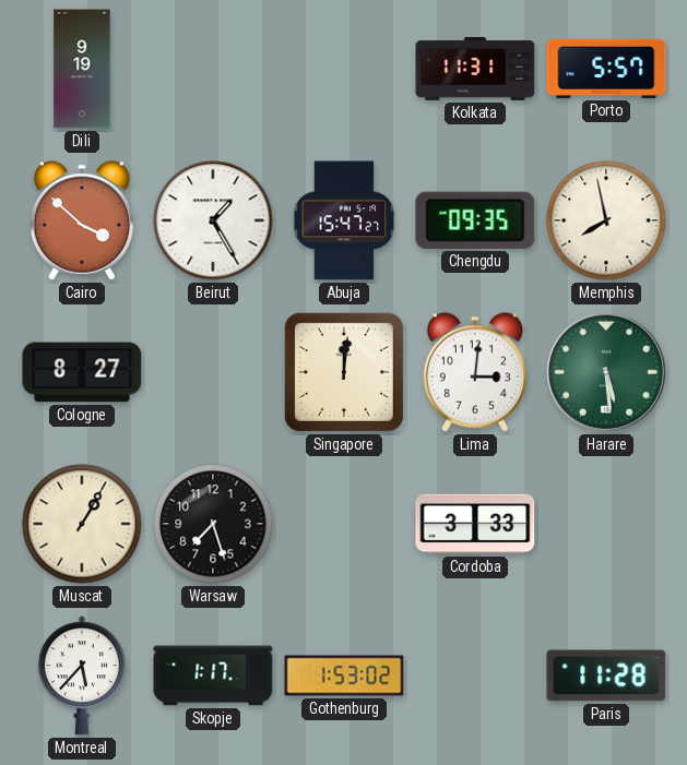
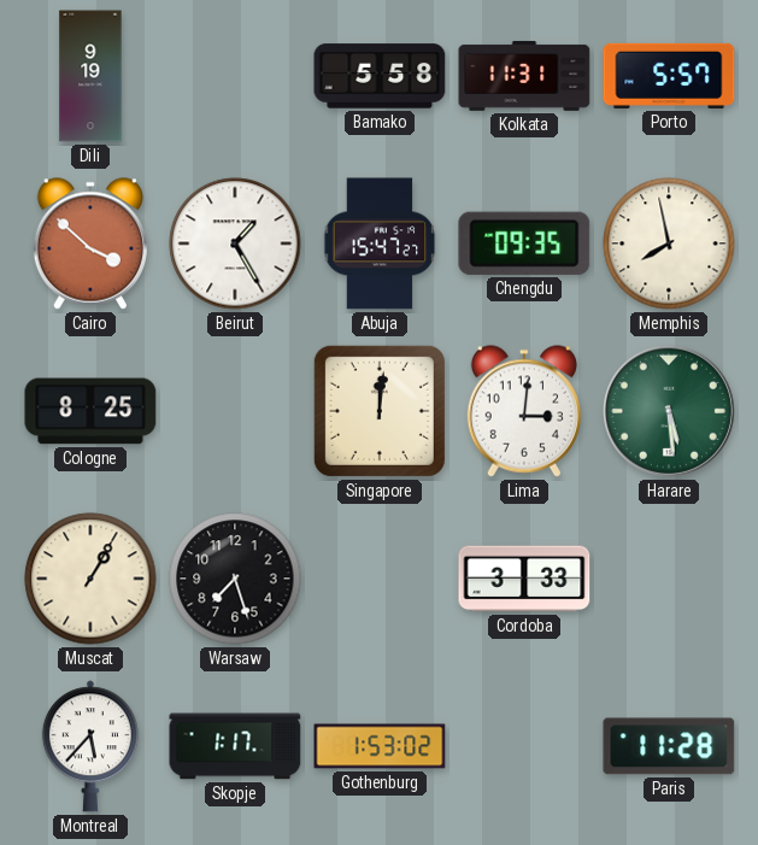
Bamako: none -> 5:58
Cologne: 8:27 -> 8:25
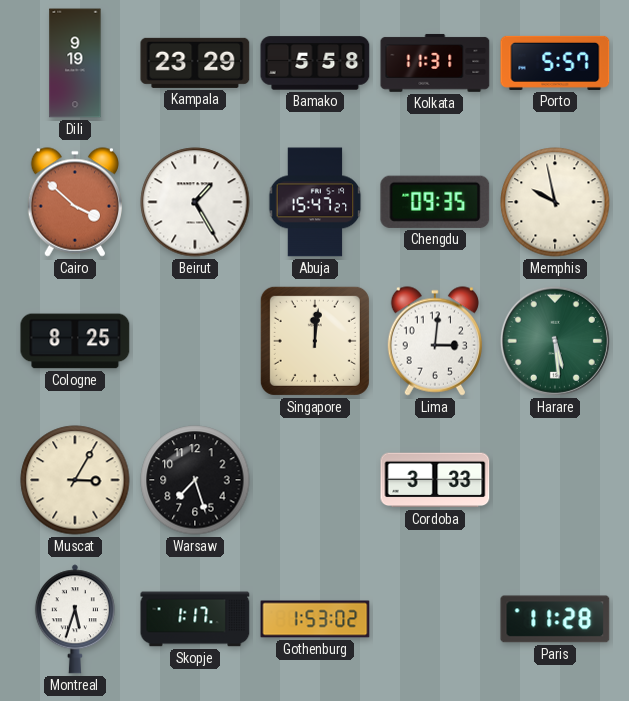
Kampala: none -> 23:29
Memphis: 7:58 -> 9:58
Muscat: 1:05 -> 3:05
Montreal: 5:37 -> 5:33
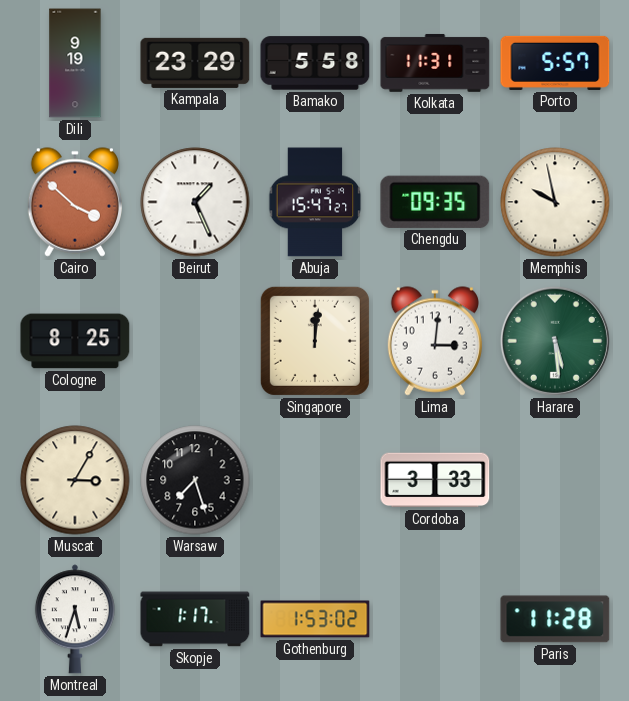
Beirut: 1:25 -> 1:26
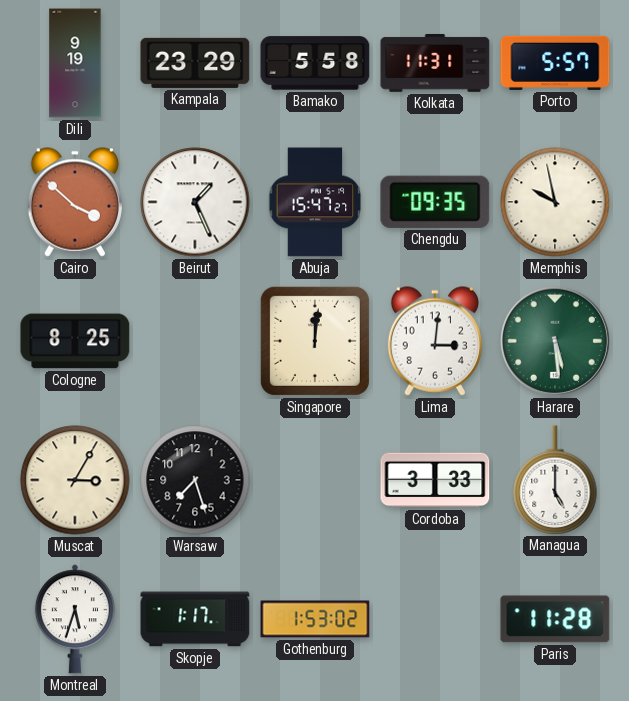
Managua: none -> 5:00
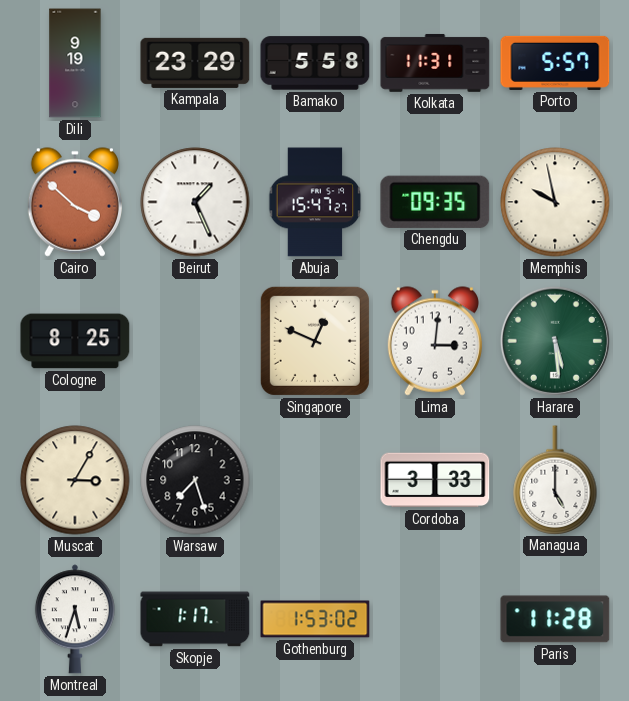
Singapore: 12:01 -> 12:49
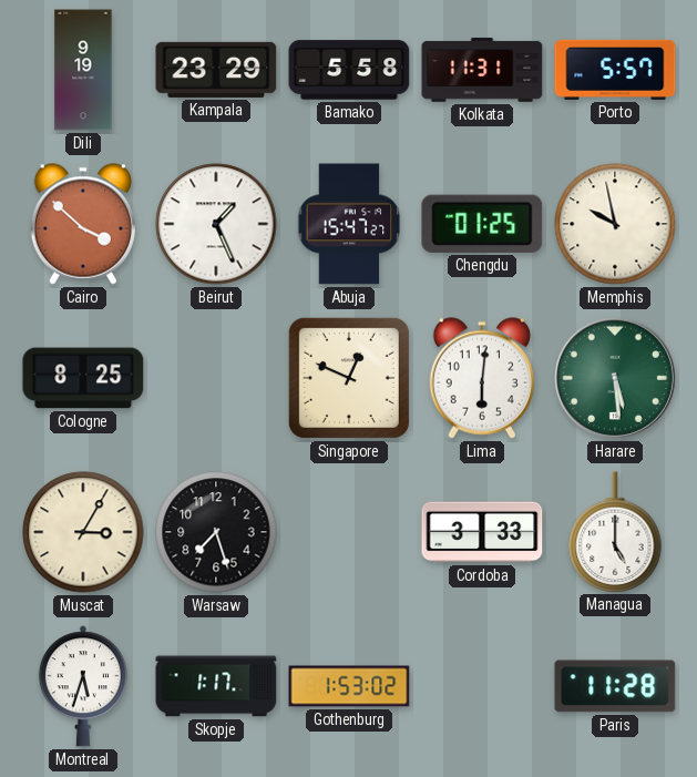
Chengdu: 09:35 -> 01:25
Lima: 3:01 -> 6:01
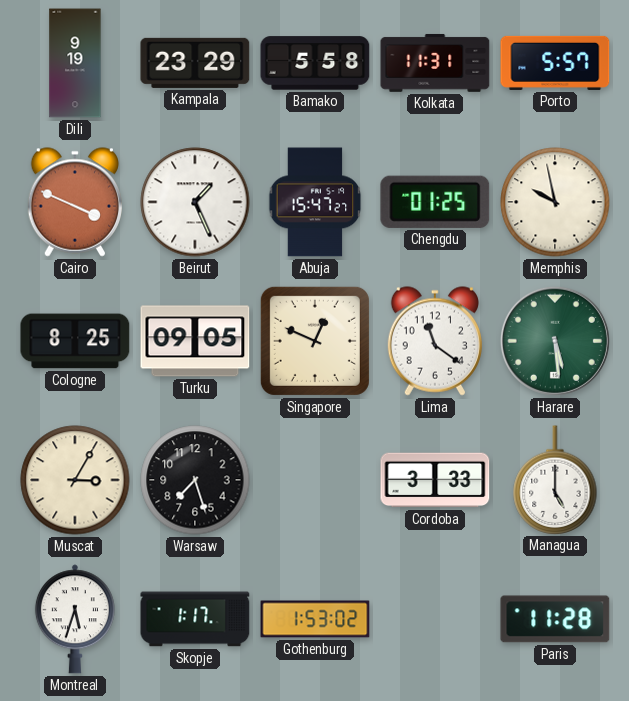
Cairo: 3:52 -> 3:49
Turku: none -> 09:05
Lima: 6:01 -> 11:21
